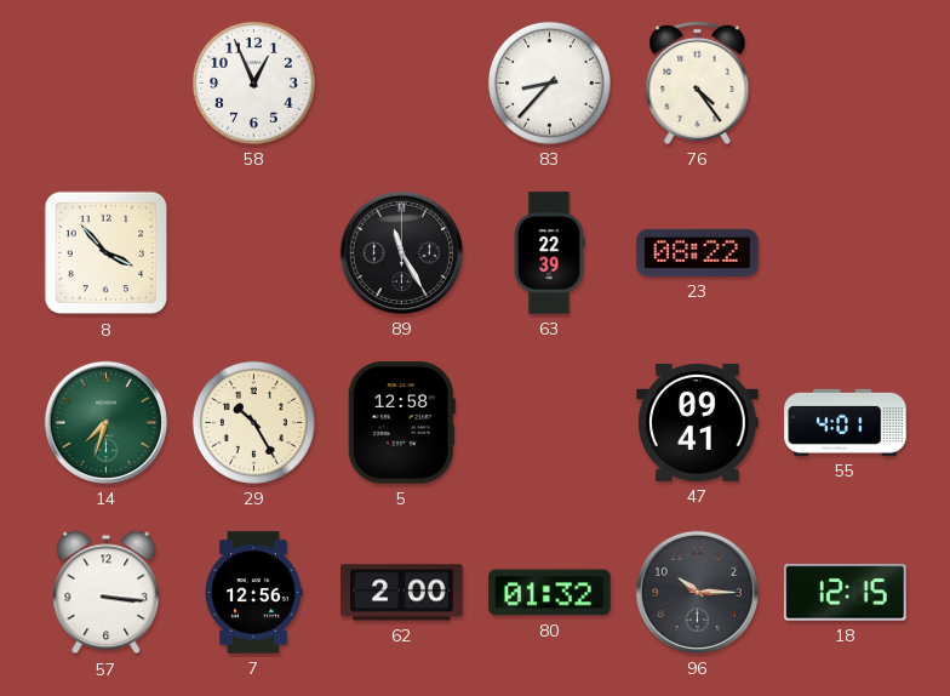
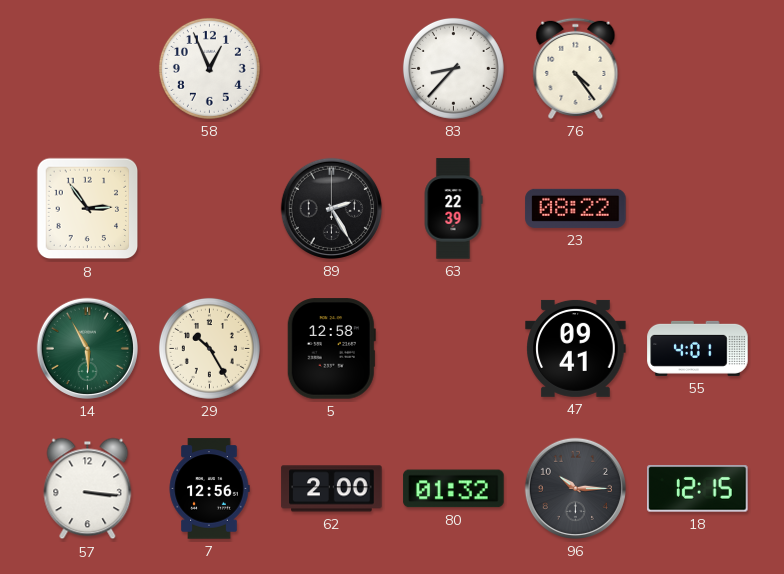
8: 3:53 -> 2:54
89: 11:25 -> 2:25
14: 7:33 -> 5:55
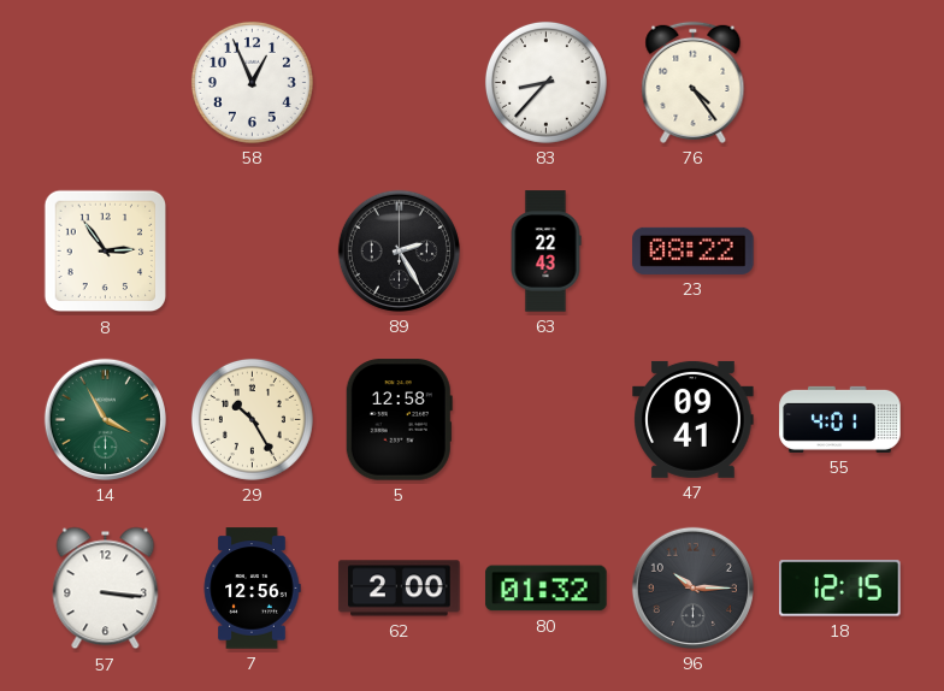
63: 22:39 -> 22:43
14: 5:55 -> 3:55
